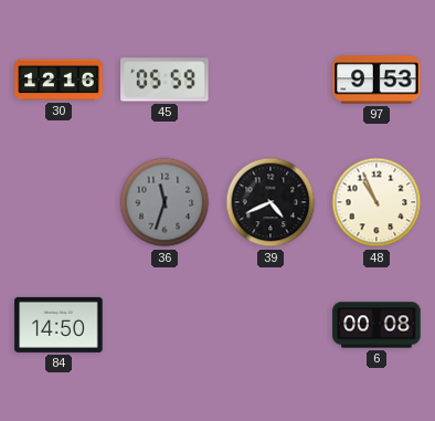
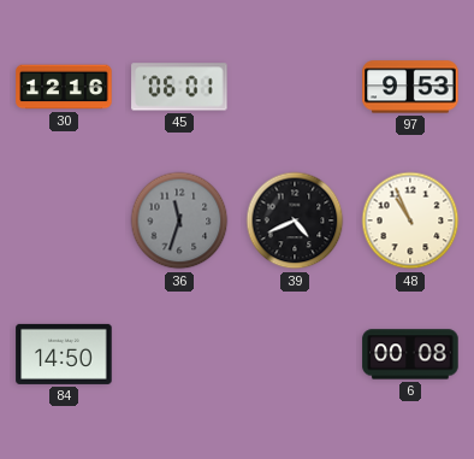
45: 05:59 -> 06:01
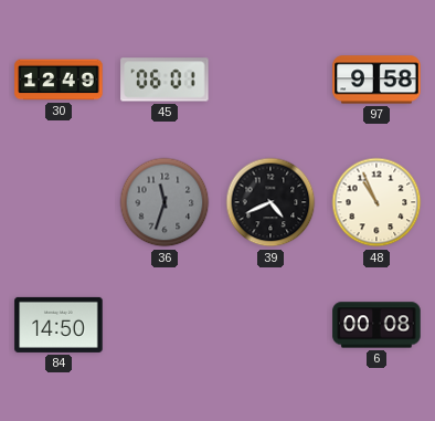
30: 12:16 -> 12:49
97: 9:53 -> 9:58
